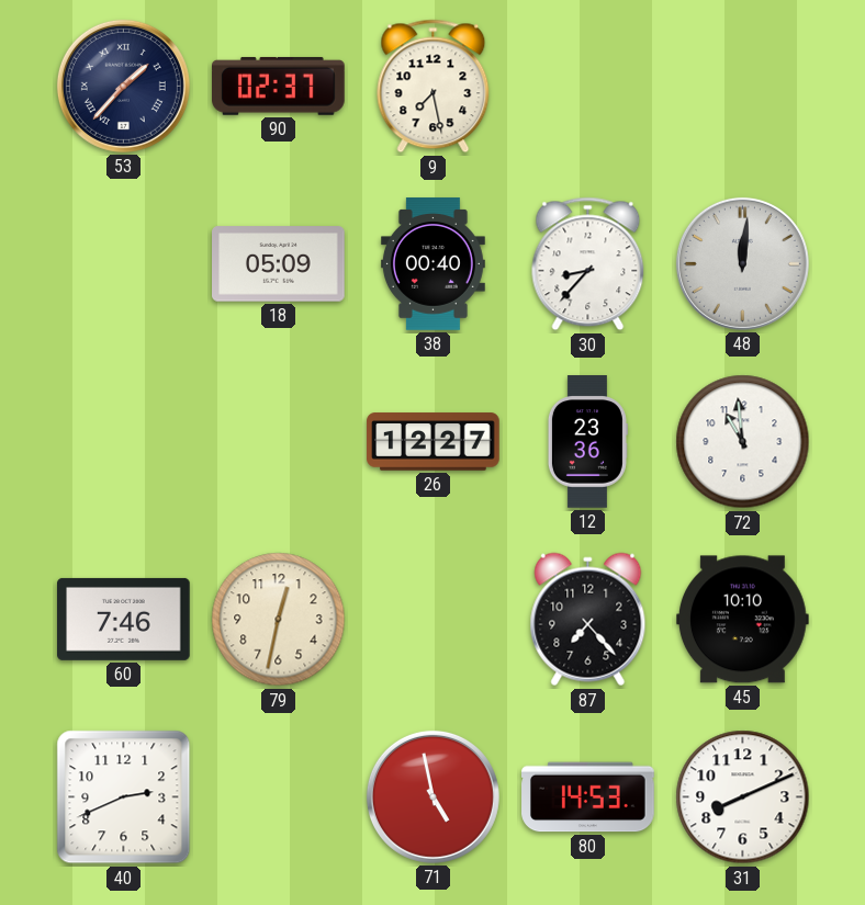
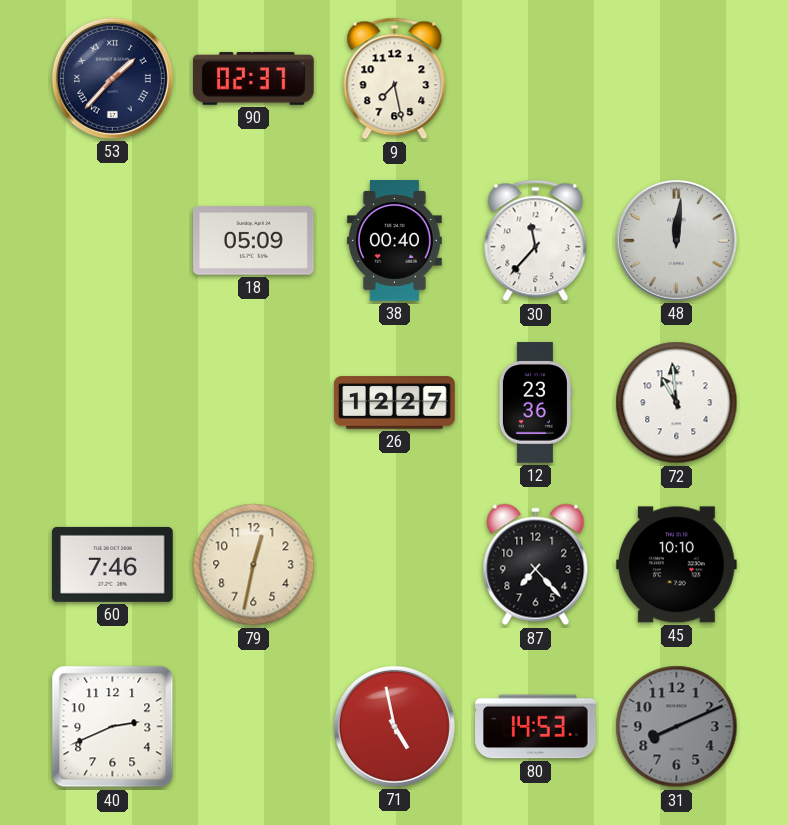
30: 8:37 -> 11:37
31 dial: white -> grey
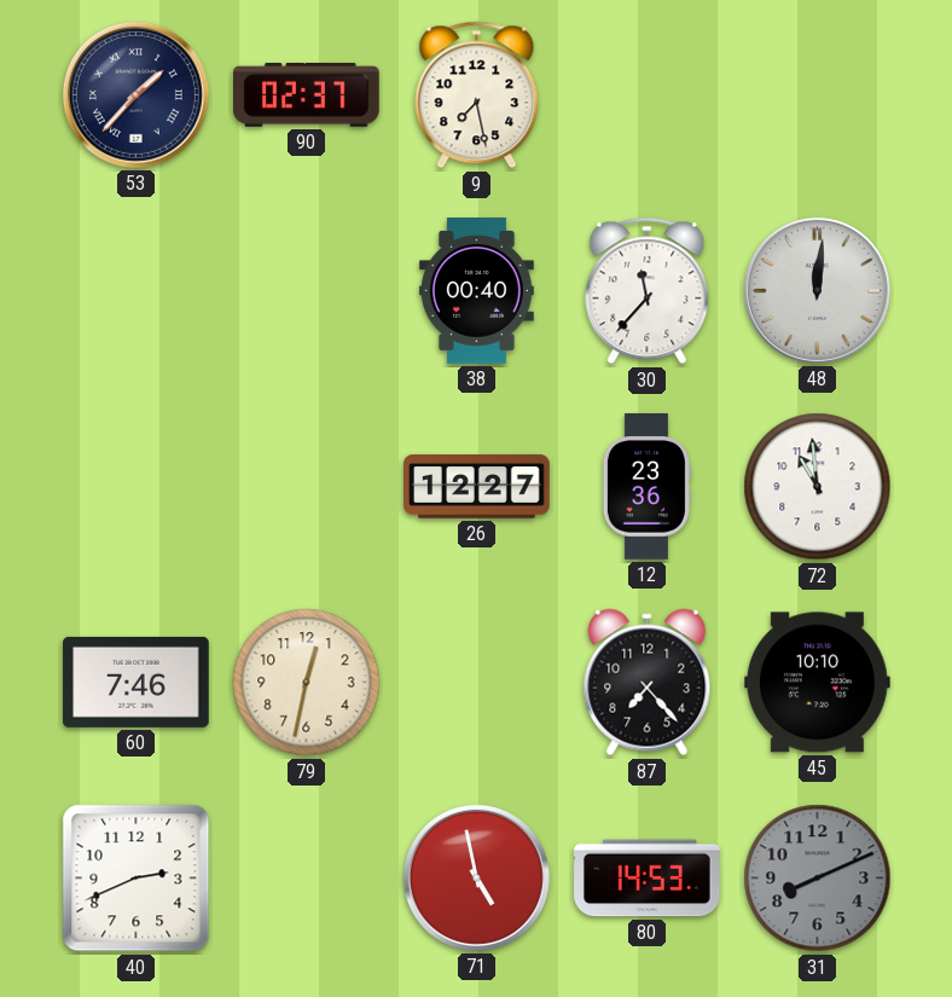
18: 05:09 -> none
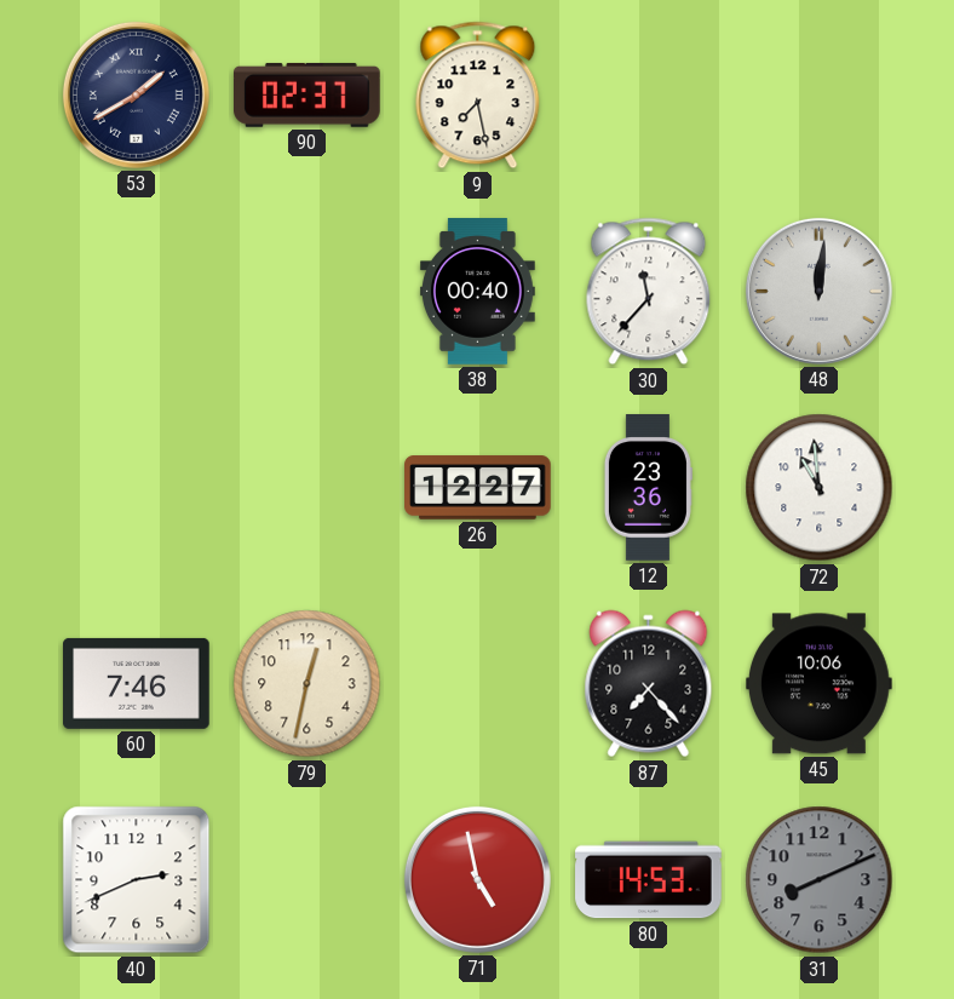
53: 1:37 -> 1:40
45: 10:10 -> 10:06
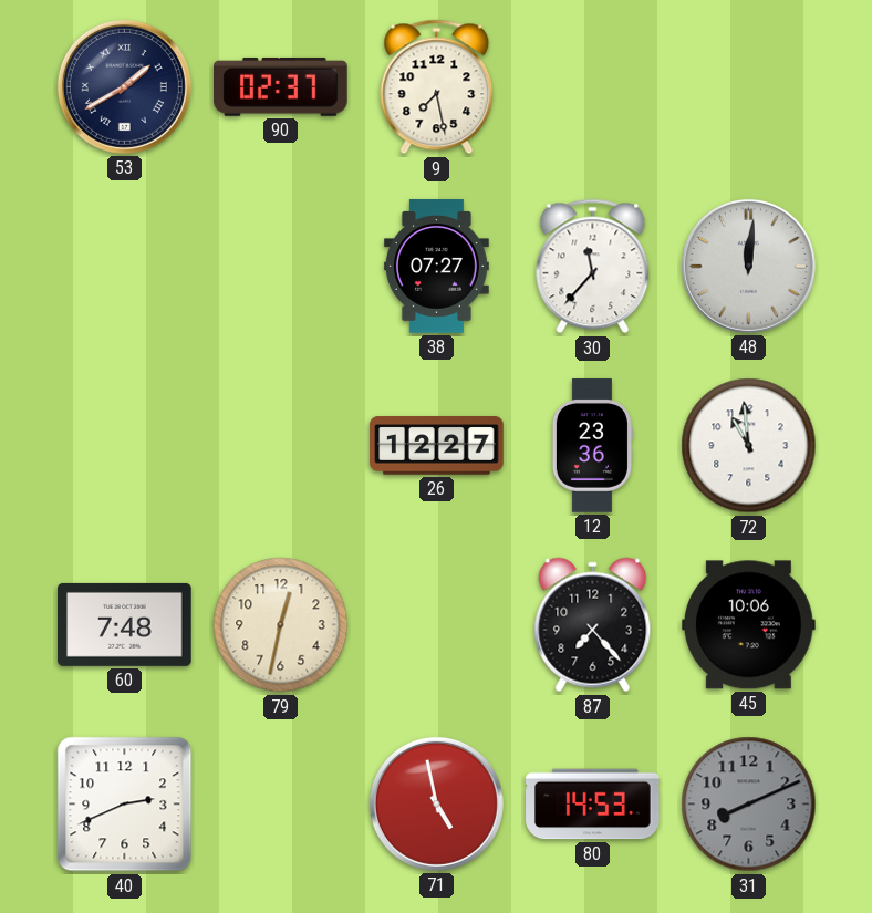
38: 00:40 -> 07:27
60: 7:46 -> 7:48
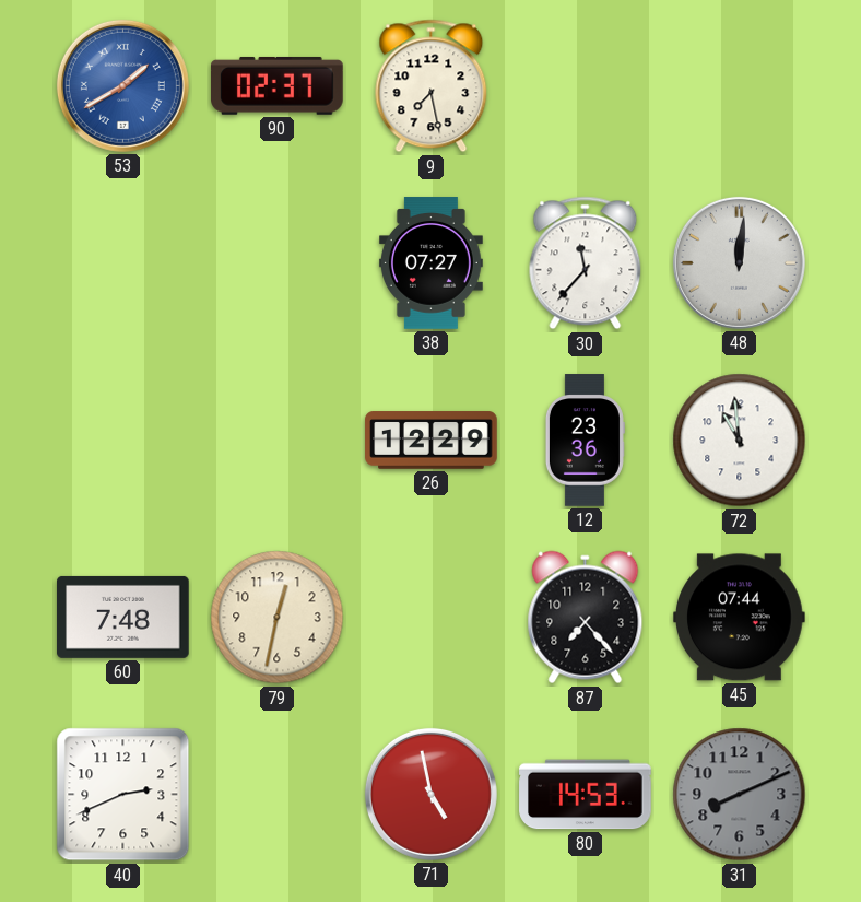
53 dial: navy -> blue
26: 12:27 -> 12:29
45: 10:06 -> 07:44
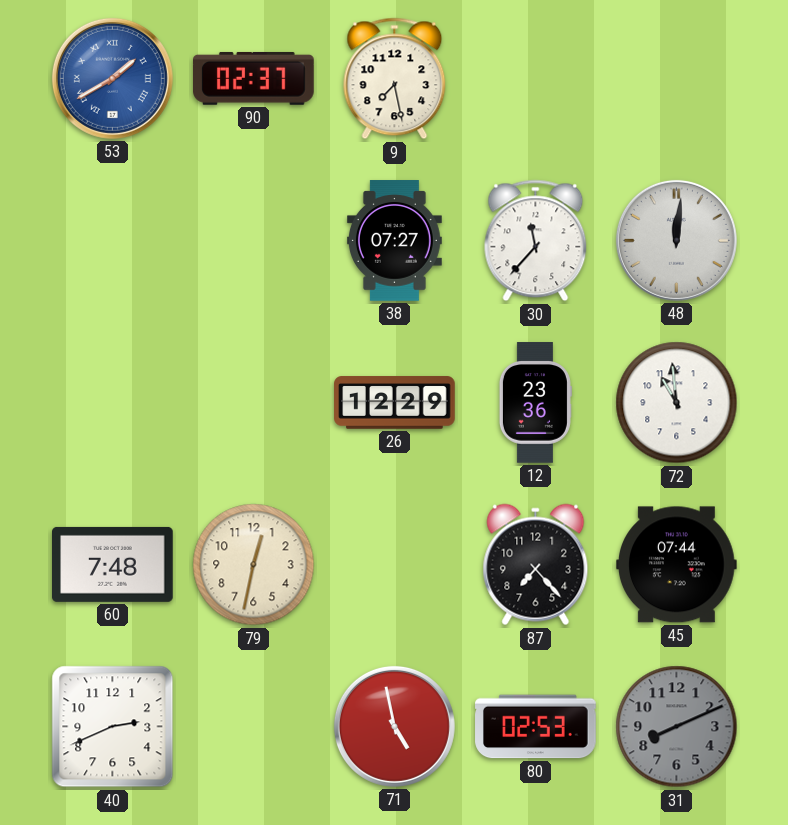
80: 14:53 -> 02:53
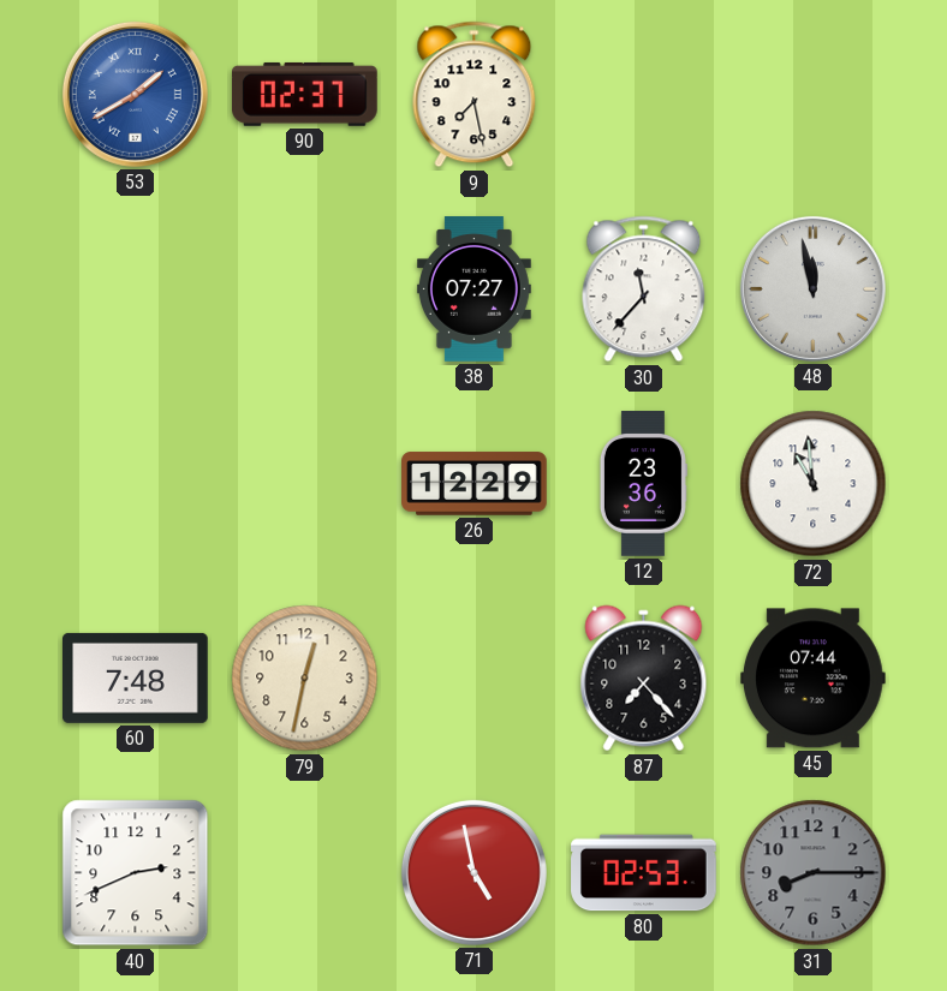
48: 12:01 -> 11:58
31: 8:11 -> 8:15
